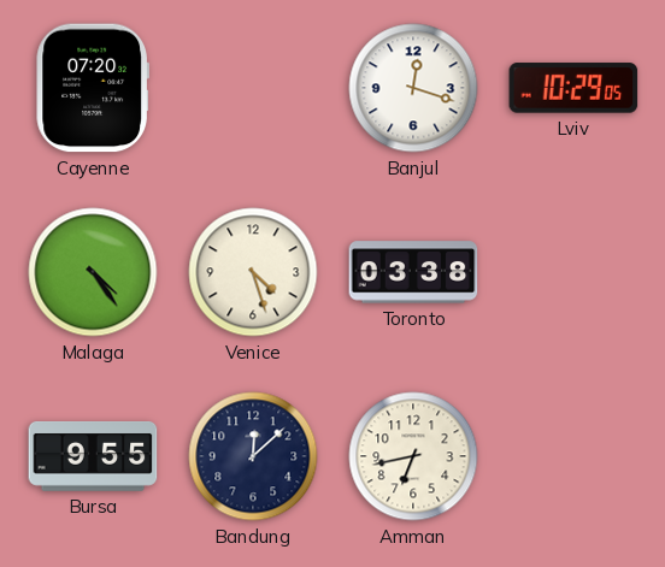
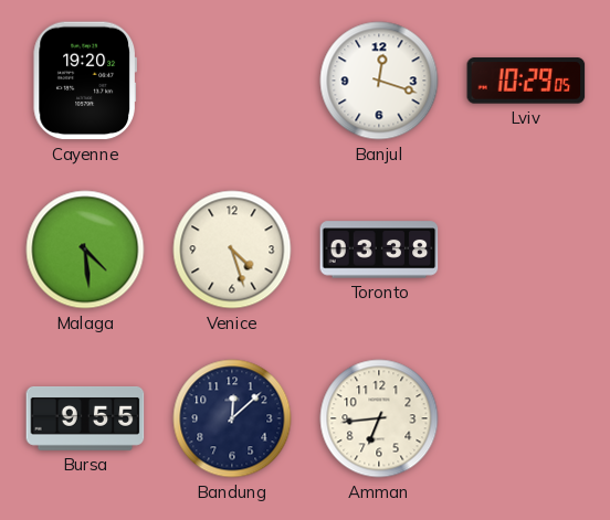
Cayenne: 07:20 -> 19:20
Malaga: 4:24 -> 4:29
Amman: 6:43 -> 6:44
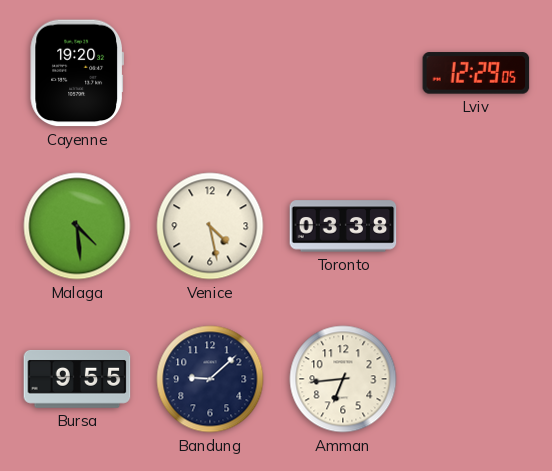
Banjul: 12:18 -> none
Lviv: 10:29 -> 12:29
Venice: 4:27 -> 4:28
Bandung: 12:08 -> 9:08
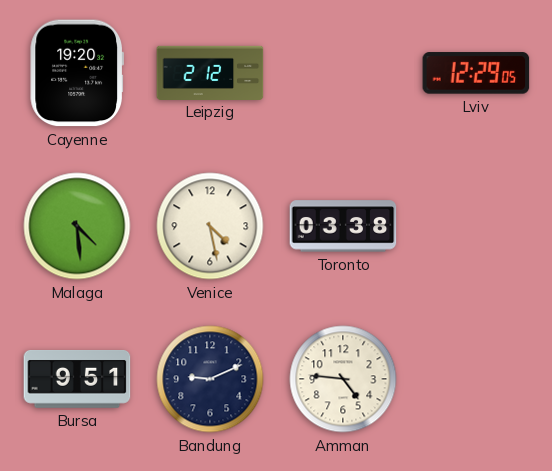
Leipzig: none -> 2:12
Bursa: 9:55 -> 9:51
Bandung: 9:08 -> 9:11
Amman: 6:44 -> 4:46
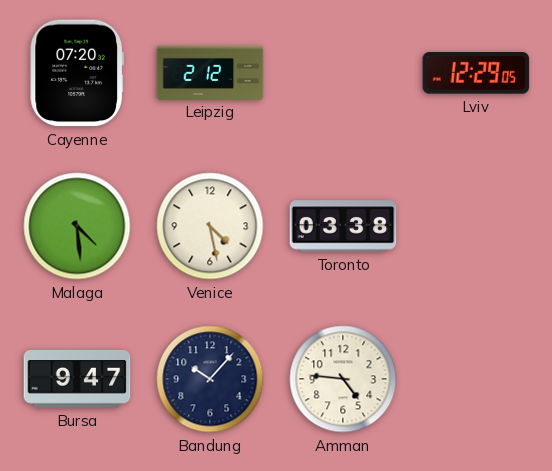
Cayenne: 19:20 -> 07:20
Bursa: 9:51 -> 9:47
Bandung: 9:11 -> 10:07
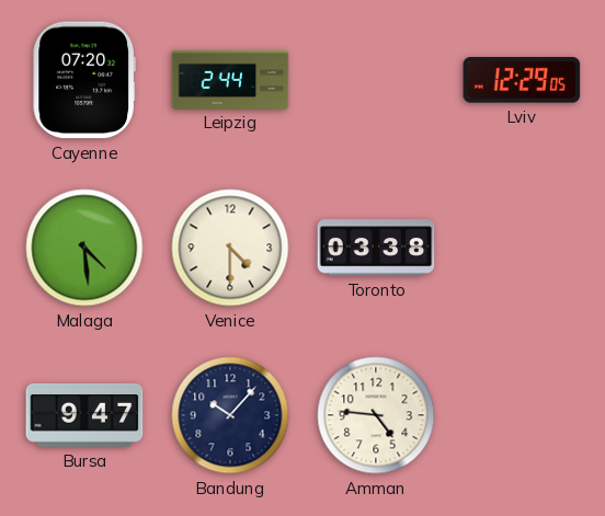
Leipzig: 2:12 -> 2:44
Venice: 4:28 -> 4:30
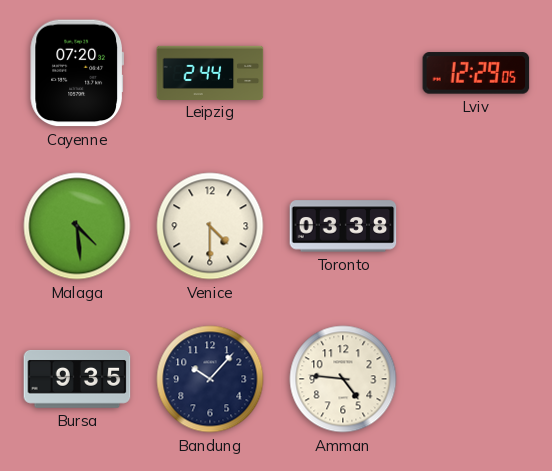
Bursa: 9:47 -> 9:35
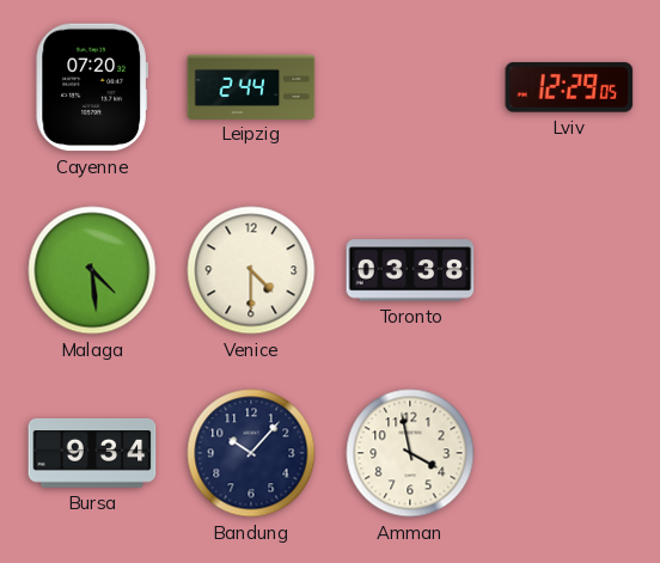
Bursa: 9:35 -> 9:34
Amman: 4:46 -> 3:58
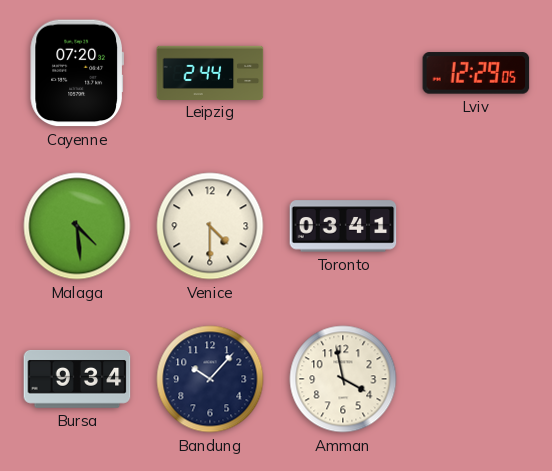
Toronto: 03:38 -> 03:41
